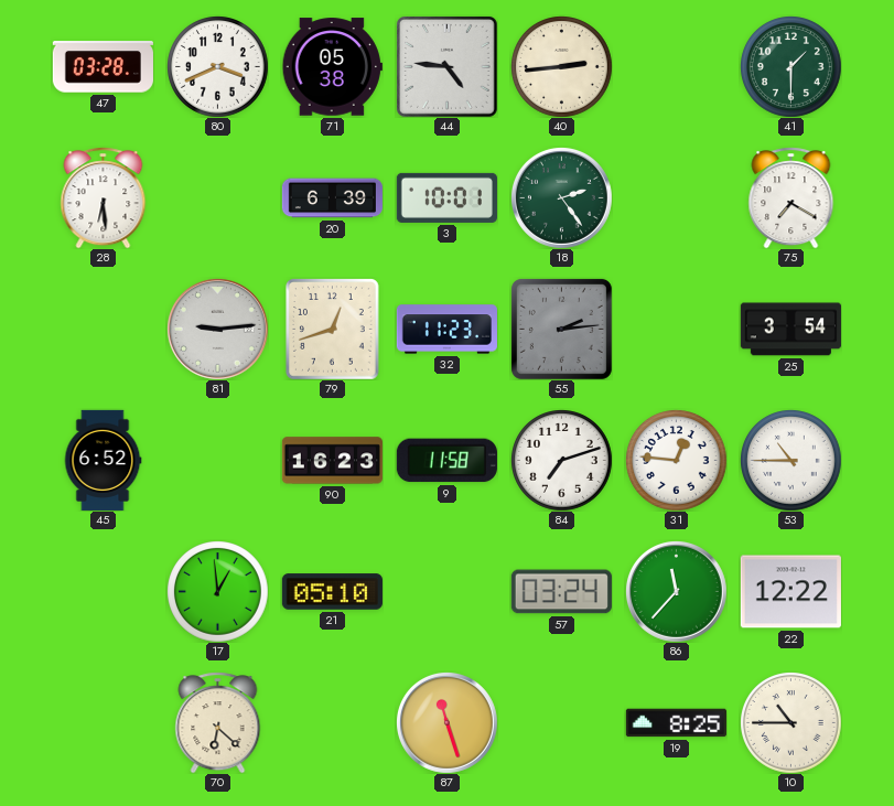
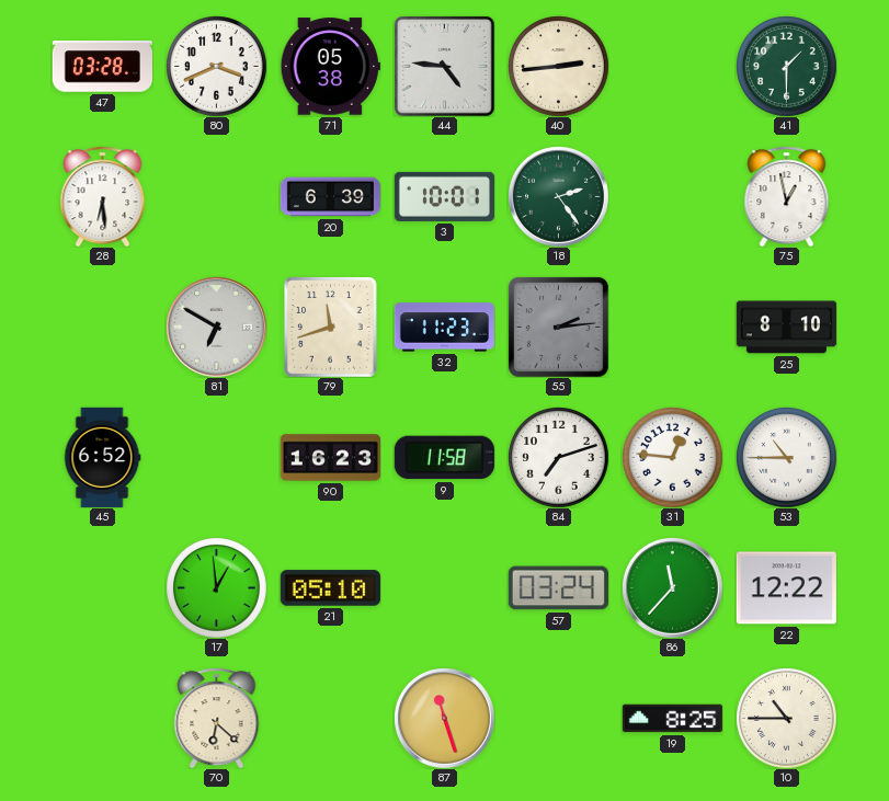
75: 7:20 -> 12:58
81: 9:14 -> 6:50
79: 12:42 -> 11:42
25: 3:54 -> 8:10
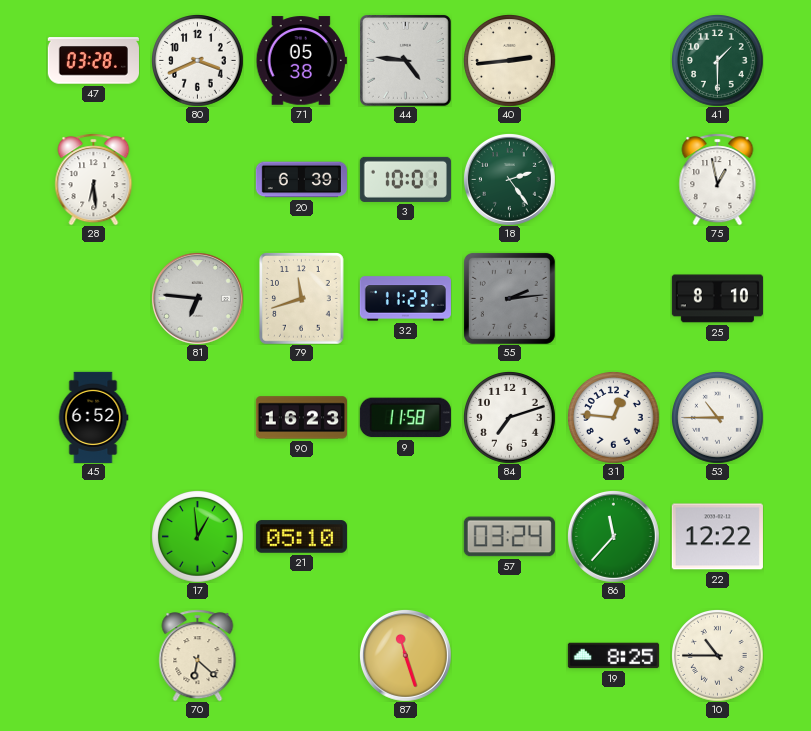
81: 6:50 -> 6:46
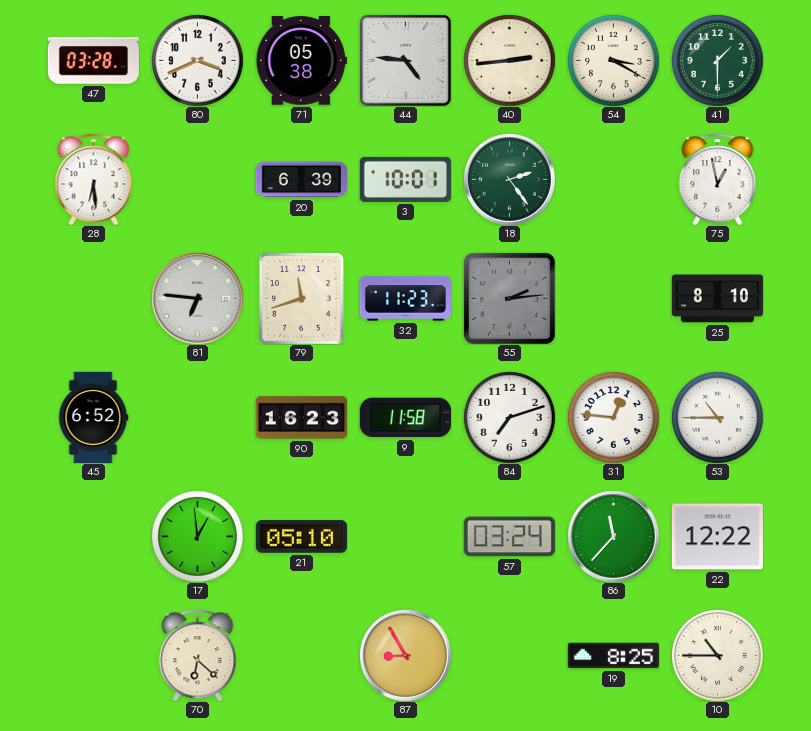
54: none -> 3:20
87: 11:27 -> 8:55
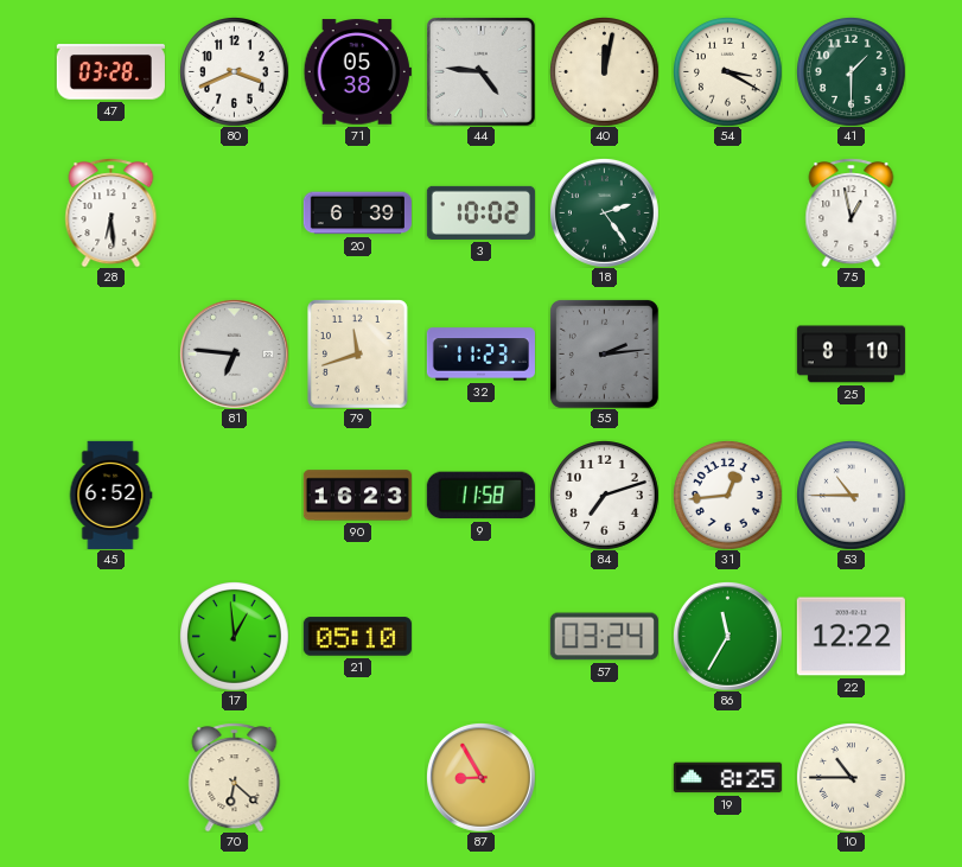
40: 2:44 -> 12:02
3: 10:01 -> 10:02
31: 12:46 -> 12:44
86: 11:37 -> 11:35
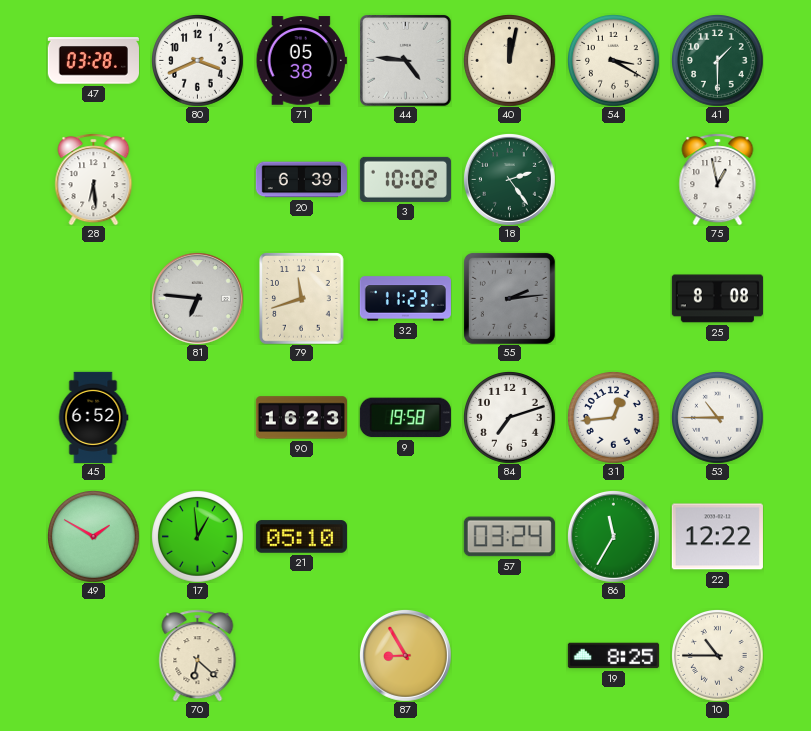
25: 8:10 -> 8:08
9: 11:58 -> 19:58
49: none -> 1:50
